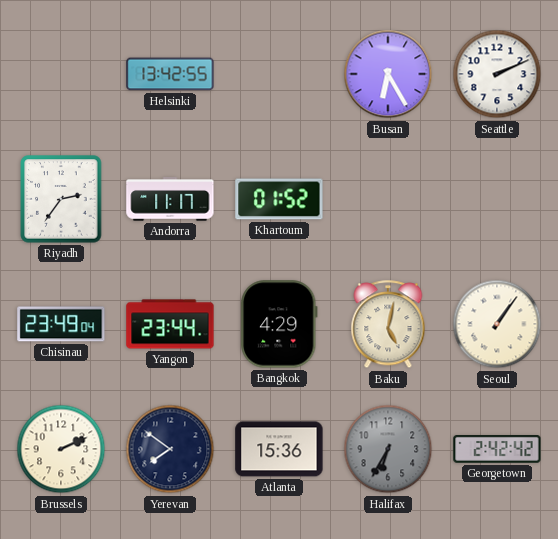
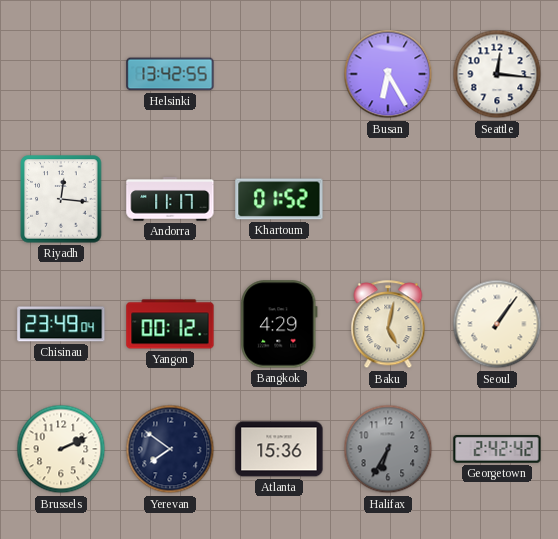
Seattle: 2:11 -> 12:16
Riyadh: 2:36 -> 12:16
Yangon: 23:44 -> 00:12
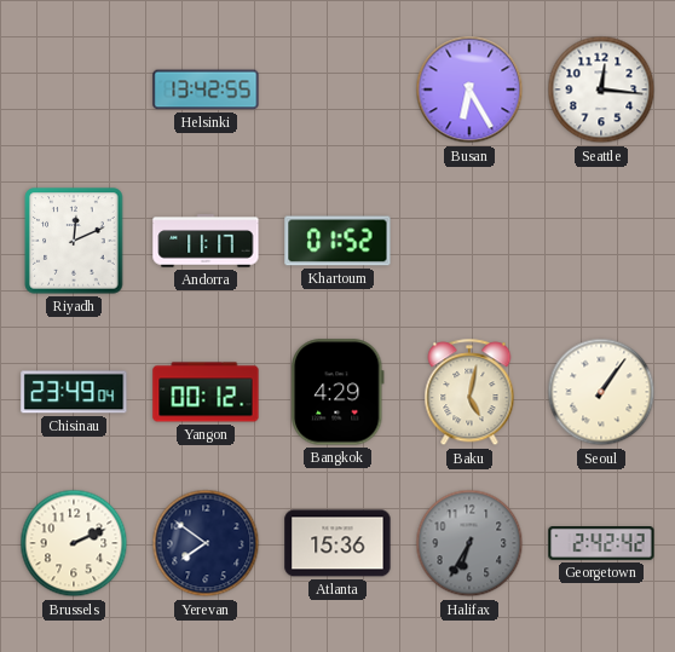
Riyadh: 12:16 -> 12:11
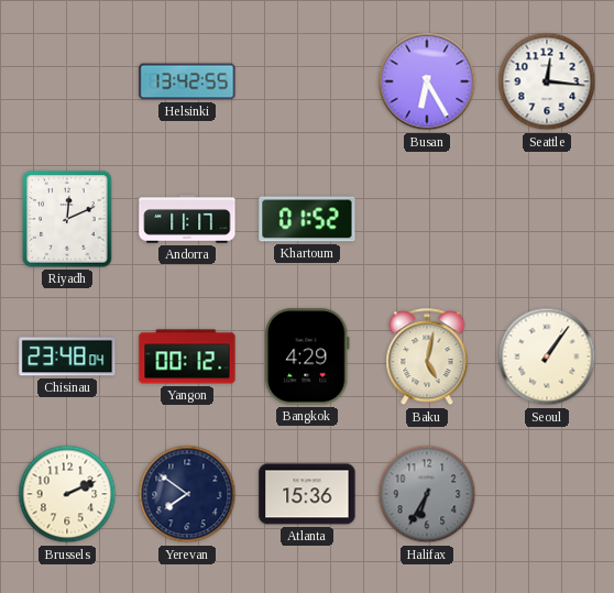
Chisinau: 23:49 -> 23:48
Georgetown: 2:42 -> none
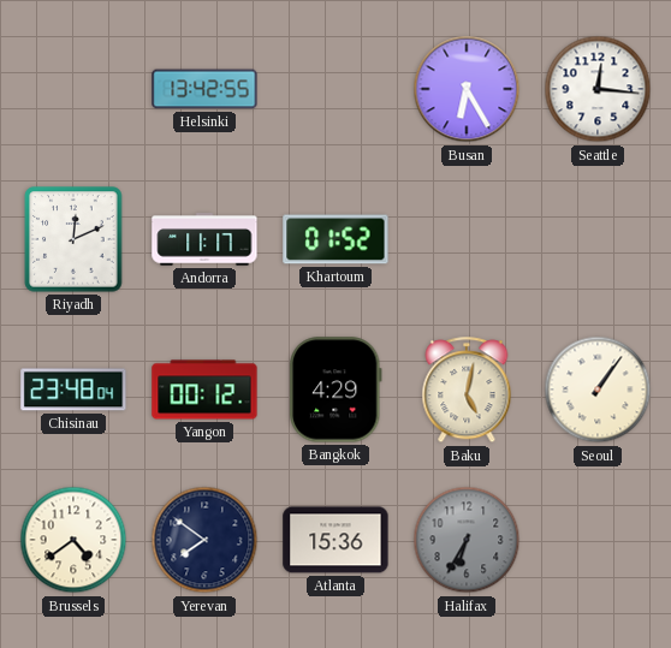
Brussels: 2:11 -> 4:39
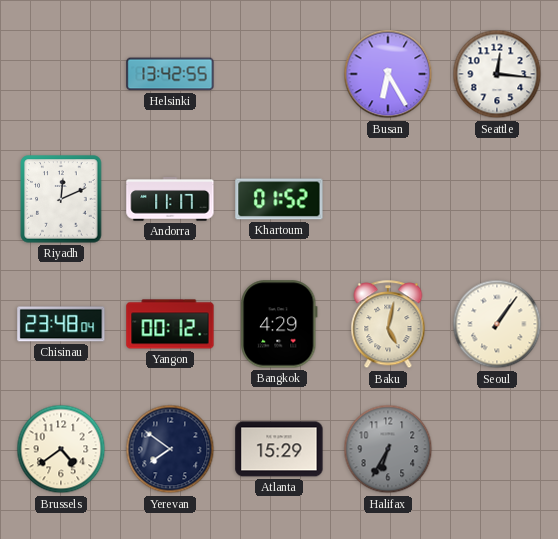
Atlanta: 15:36 -> 15:29
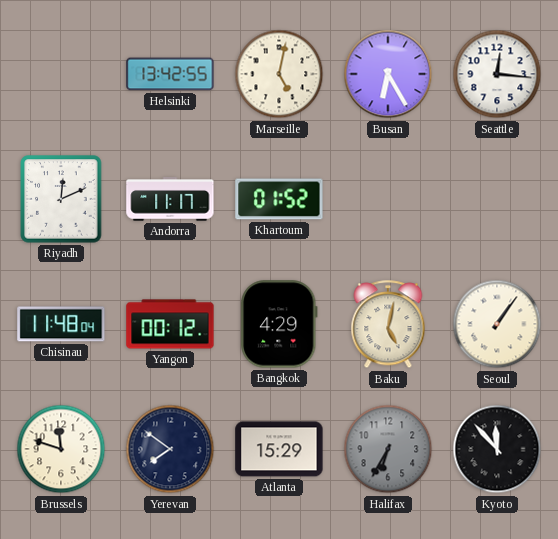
Marseille: none -> 5:02
Chisinau: 23:48 -> 11:48
Brussels: 4:39 -> 11:48
Kyoto: none -> 11:53
